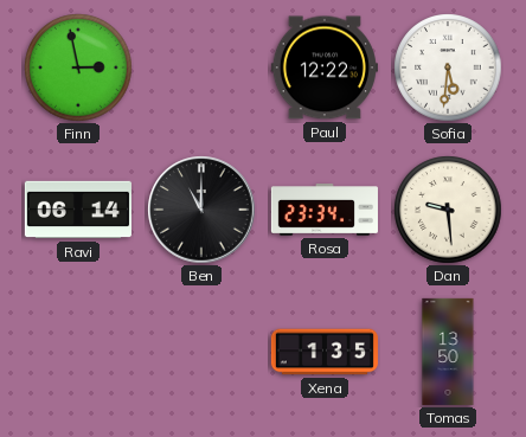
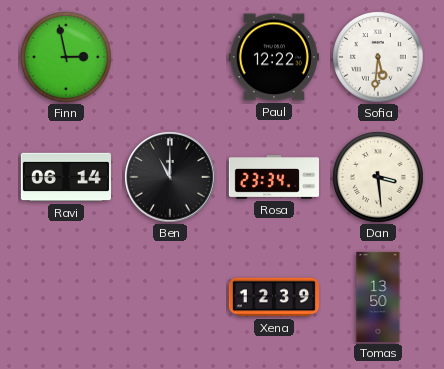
Dan: 9:29 -> 3:29
Xena: 1:35 -> 12:39
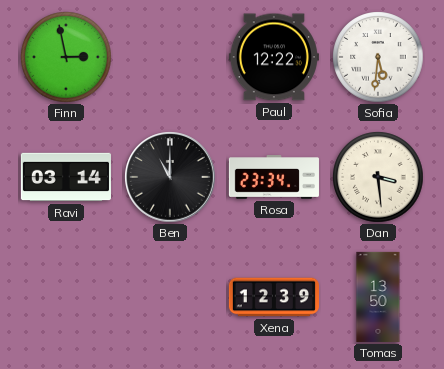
Ravi: 06:14 -> 03:14
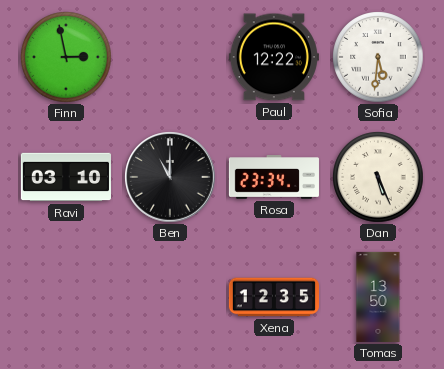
Ravi: 03:14 -> 03:10
Dan: 3:29 -> 5:26
Xena: 12:39 -> 12:35
